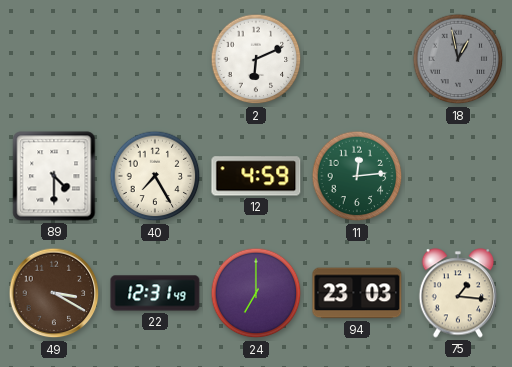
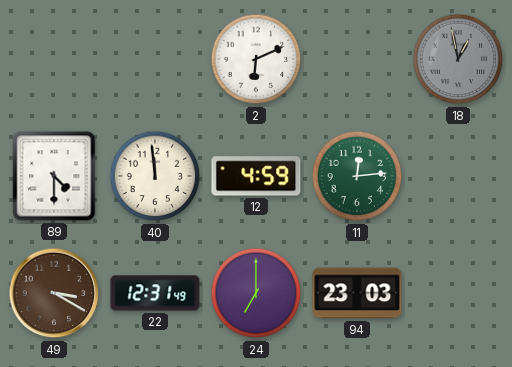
40: 7:25 -> 11:59
75: 1:16 -> none
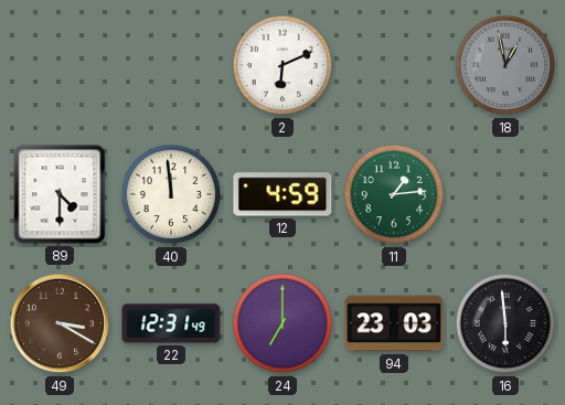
11: 12:14 -> 1:14
16: none -> 5:59
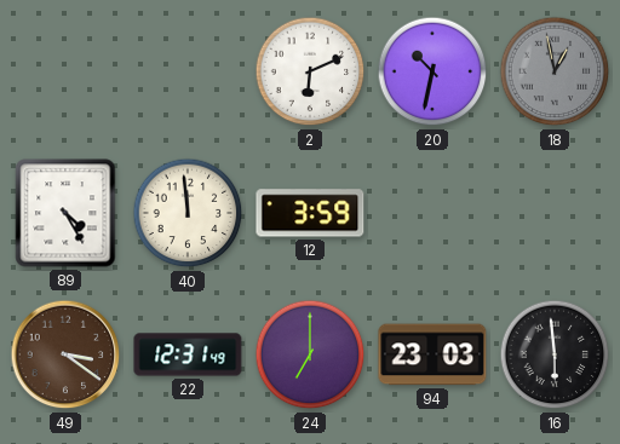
20: none -> 10:32
89: 4:30 -> 4:25
12: 4:59 -> 3:59
11: 1:14 -> none
49: 3:20 -> 3:21
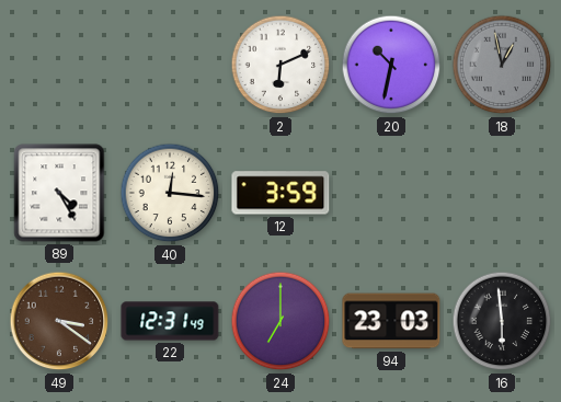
40: 11:59 -> 12:16
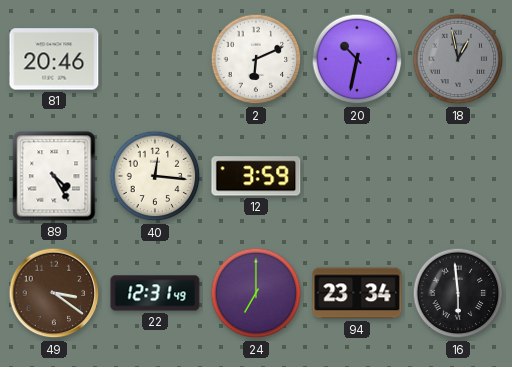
81: none -> 20:46
94: 23:03 -> 23:34
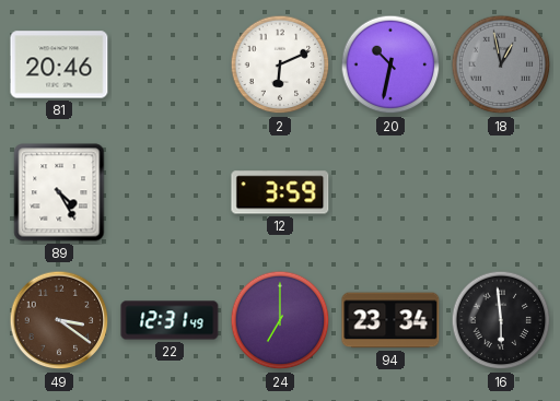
40: 12:16 -> none
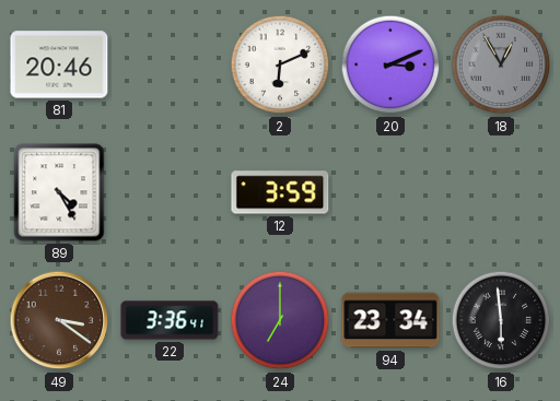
20: 10:32 -> 3:11
18: 12:58 -> 12:55
22: 12:31 -> 3:36
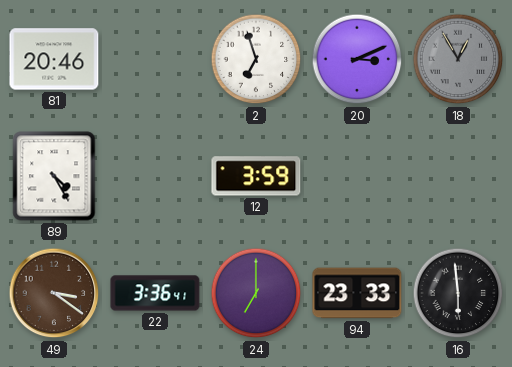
2: 6:11 -> 6:57
94: 23:34 -> 23:33
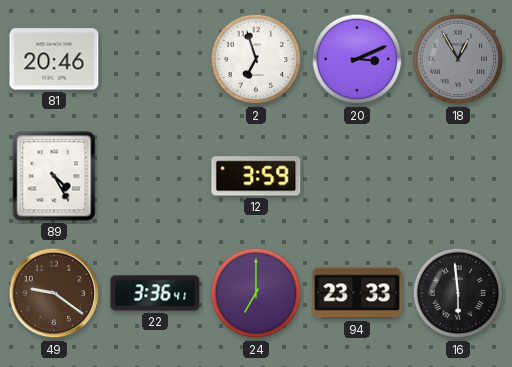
49: 3:21 -> 9:21
